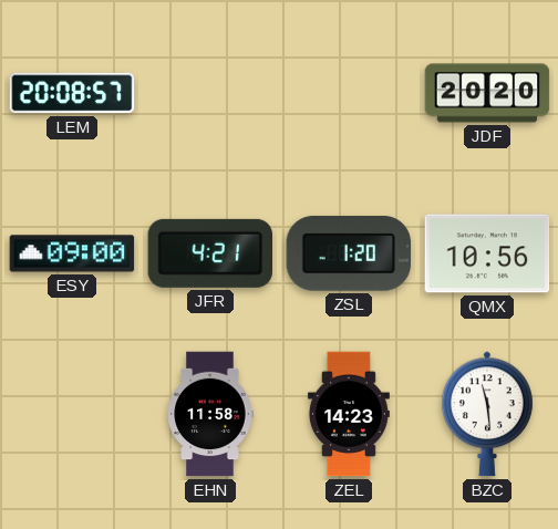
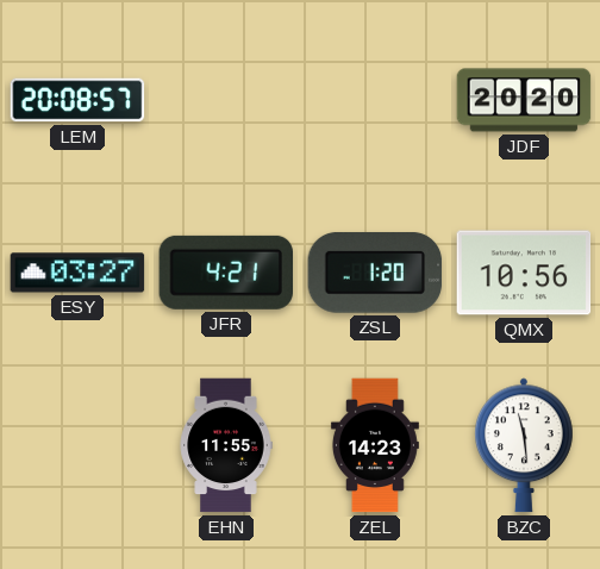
ESY: 09:00 -> 03:27
EHN: 11:58 -> 11:55
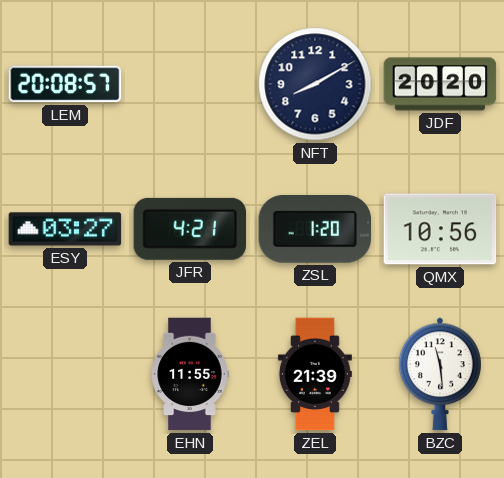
NFT: none -> 8:10
ZEL: 14:23 -> 21:39
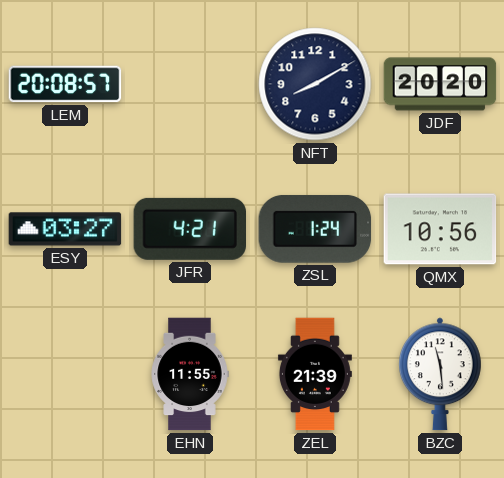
ZSL: 1:20 -> 1:24
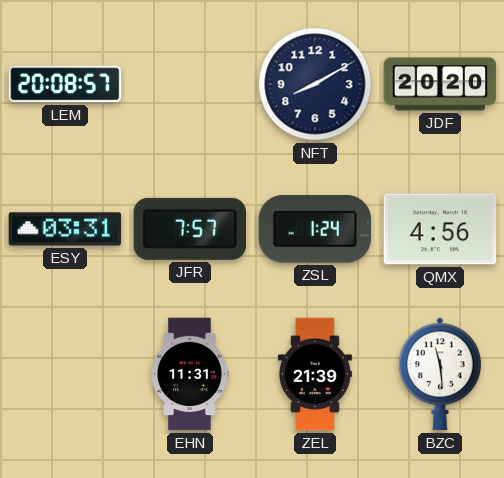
ESY: 03:27 -> 03:31
JFR: 4:21 -> 7:57
QMX: 10:56 -> 4:56
EHN: 11:55 -> 11:31
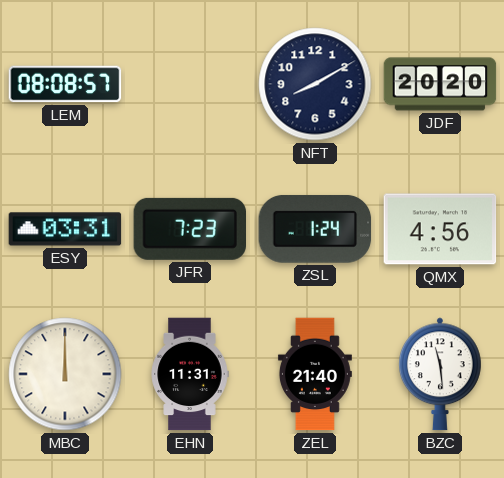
LEM: 20:08 -> 08:08
JFR: 7:57 -> 7:23
MBC: none -> 12:00
ZEL: 21:39 -> 21:40
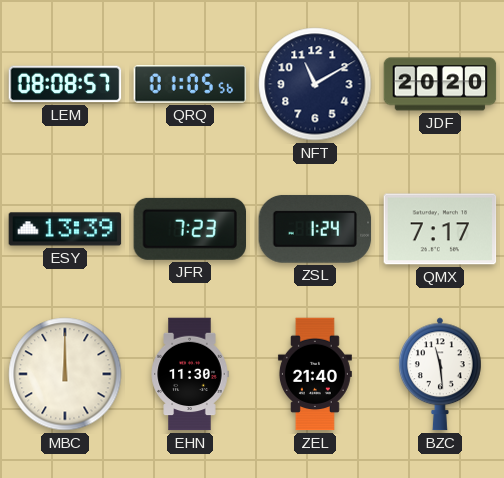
QRQ: none -> 01:05
NFT: 8:10 -> 11:10
ESY: 03:31 -> 13:39
QMX: 4:56 -> 7:17
EHN: 11:31 -> 11:30
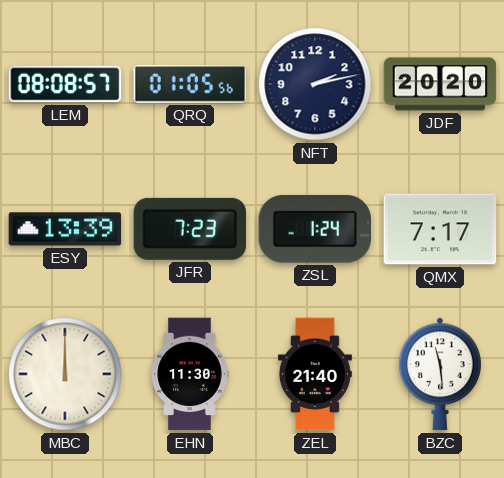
NFT: 11:10 -> 2:13
